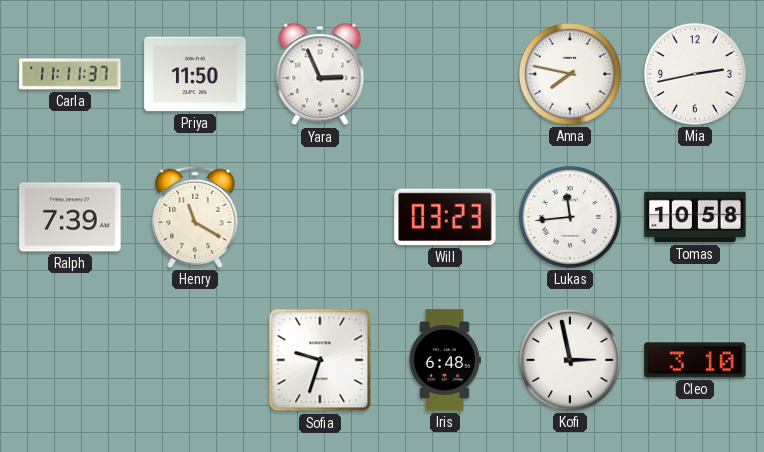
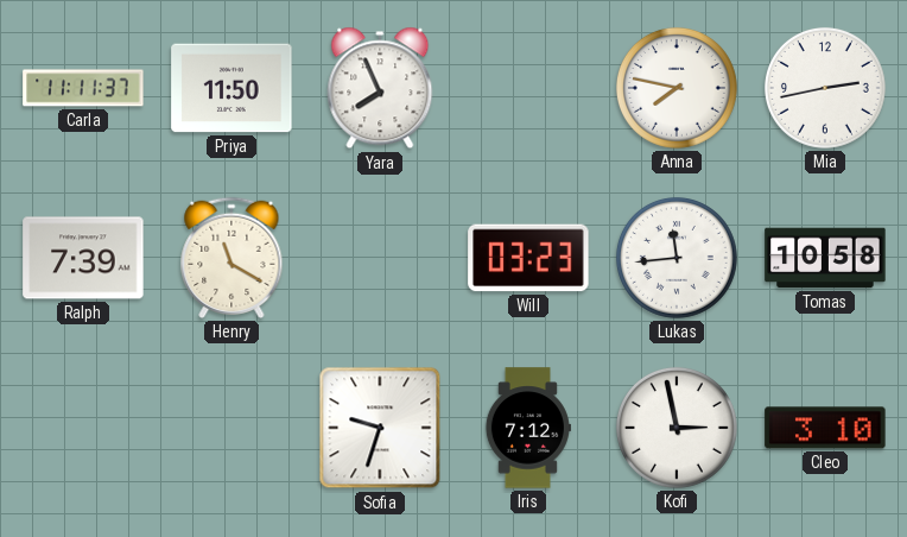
Yara: 2:56 -> 7:56
Iris: 6:48 -> 7:12
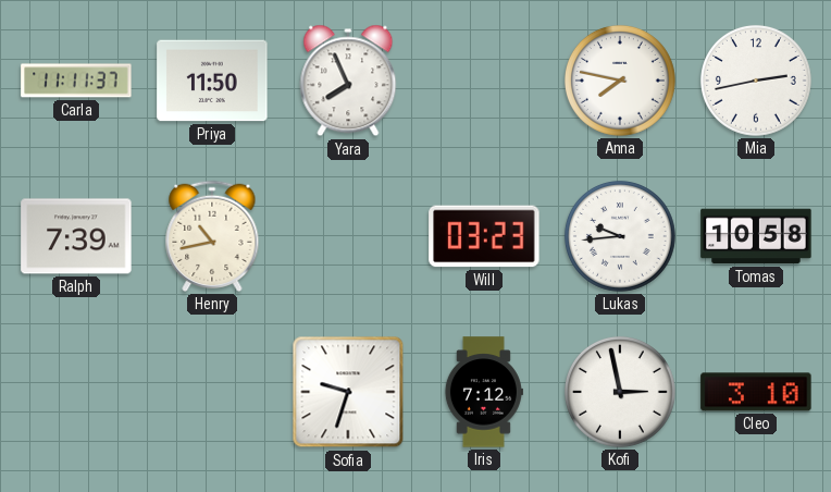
Henry: 11:20 -> 10:43
Lukas: 11:44 -> 9:44
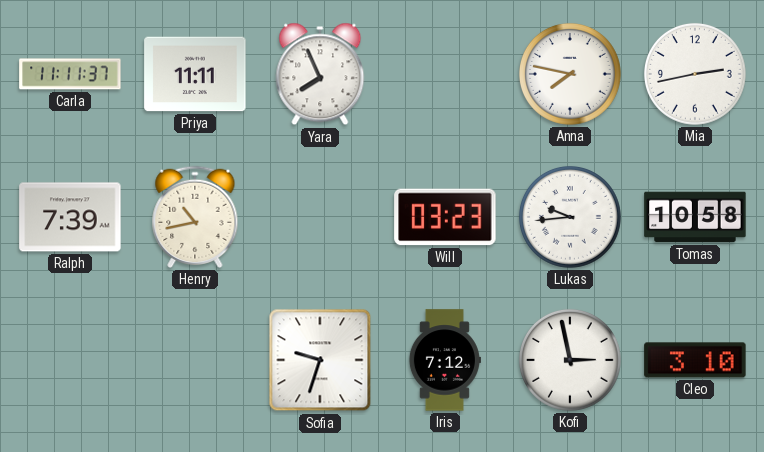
Priya: 11:50 -> 11:11
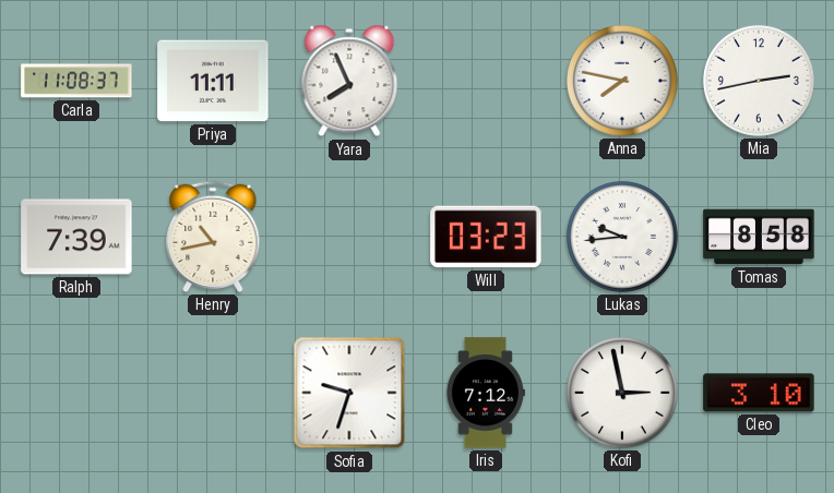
Carla: 11:11 -> 11:08
Tomas: 10:58 -> 8:58
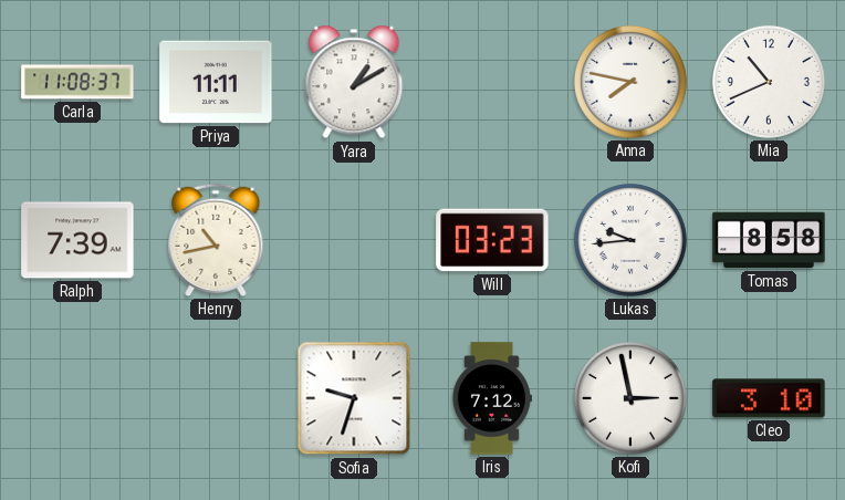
Yara: 7:56 -> 1:10
Mia: 2:43 -> 10:41
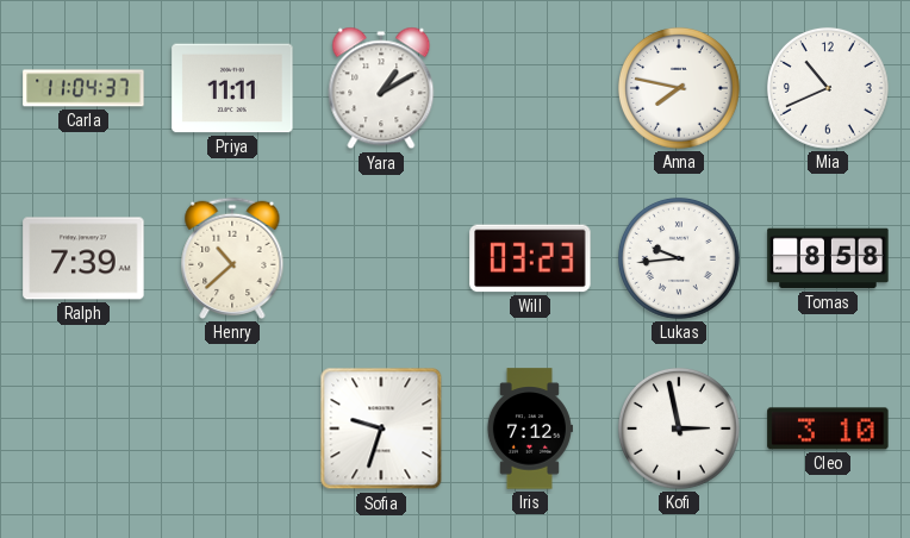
Carla: 11:08 -> 11:04
Henry: 10:43 -> 10:38
